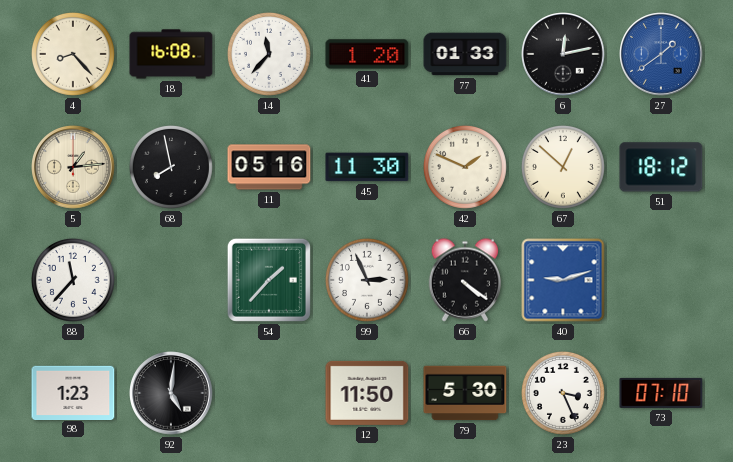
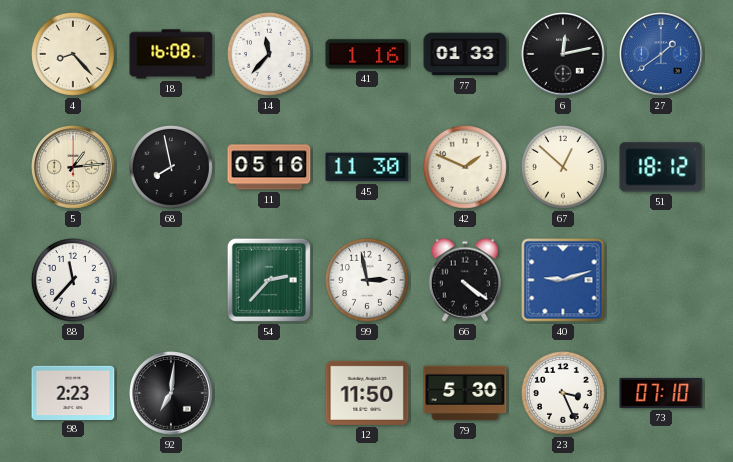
41: 1:20 -> 1:16
54: 1:37 -> 2:37
99: 2:56 -> 2:58
98: 1:23 -> 2:23
92: 5:01 -> 7:01
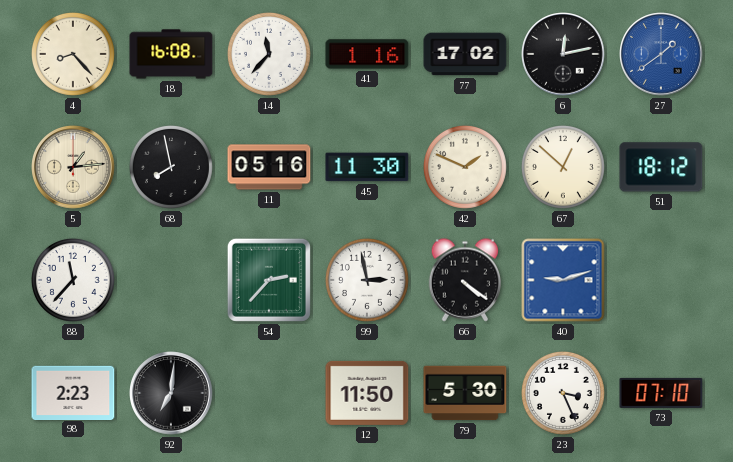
77: 01:33 -> 17:02
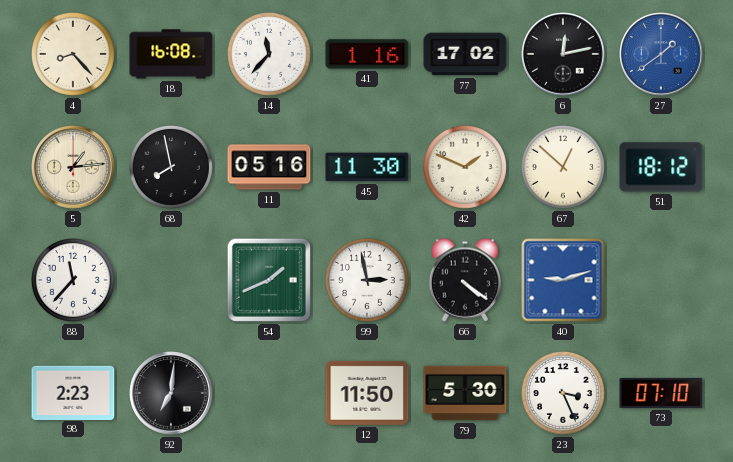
54: 2:37 -> 1:41
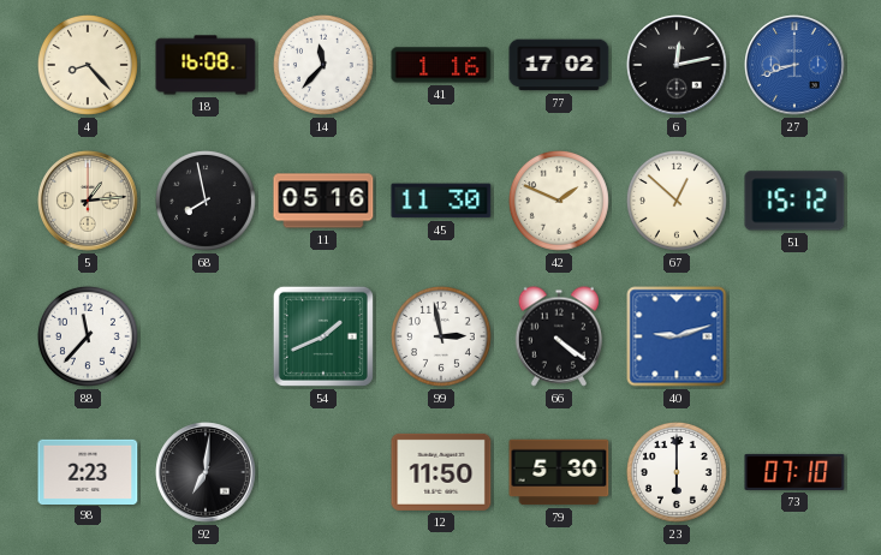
27: 1:39 -> 8:42
51: 18:12 -> 15:12
23: 3:26 -> 6:00
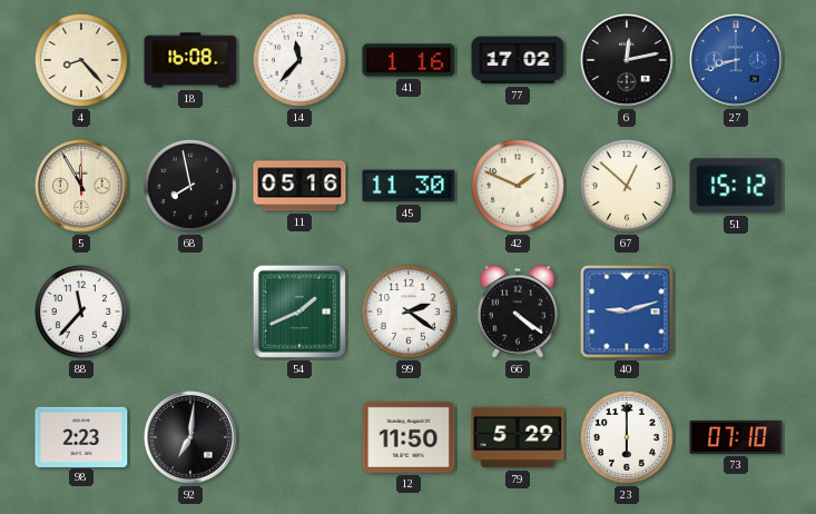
5: 1:14 -> 11:55
99: 2:58 -> 2:21
79: 5:30 -> 5:29
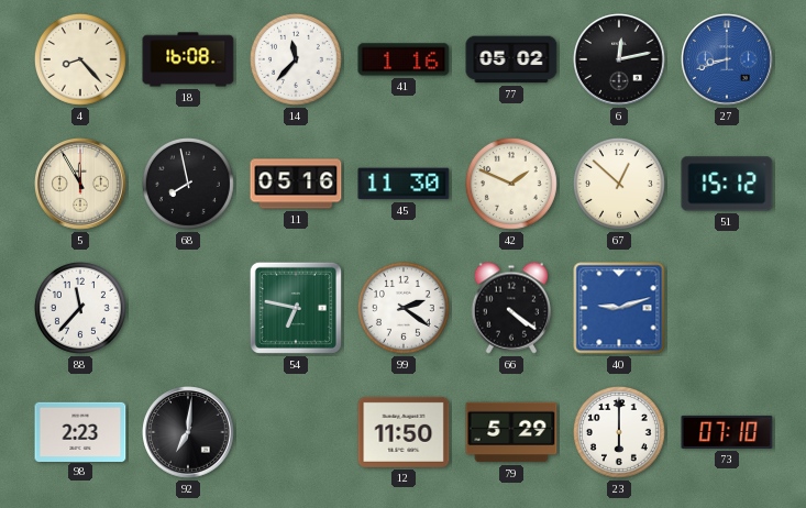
77: 17:02 -> 05:02
54: 1:41 -> 6:47
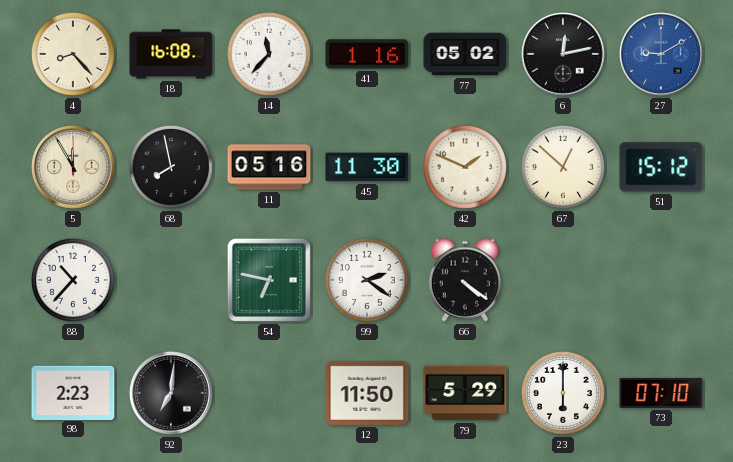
27: 8:42 -> 9:10
88: 11:37 -> 10:37
40: 9:12 -> none
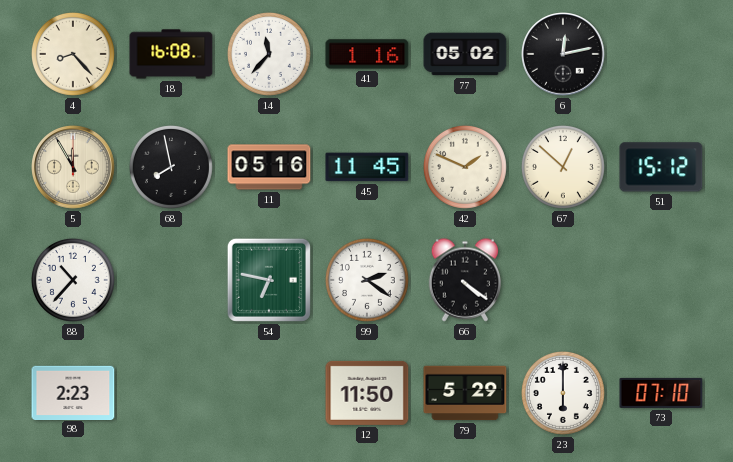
27: 9:10 -> none
45: 11:30 -> 11:45
92: 7:01 -> none
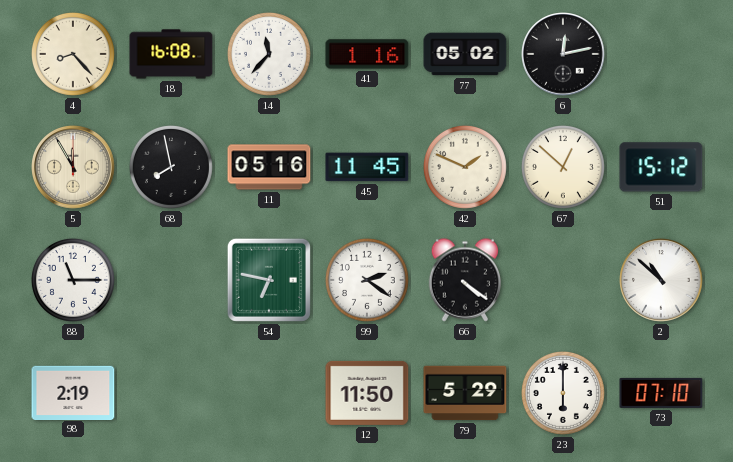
88: 10:37 -> 11:15
2: none -> 10:52
98: 2:23 -> 2:19
